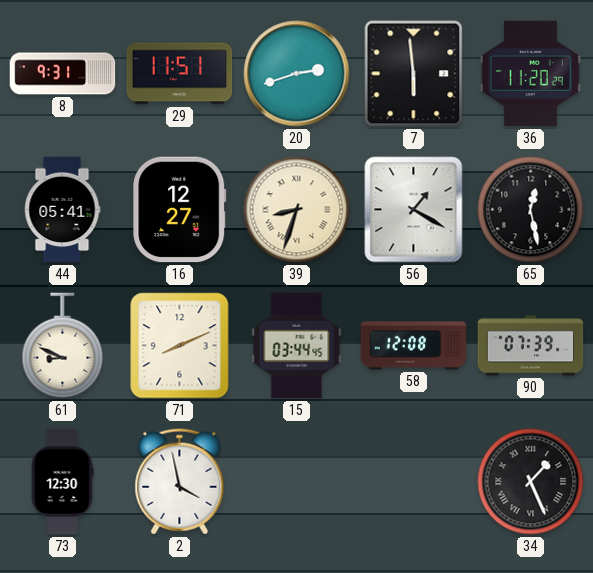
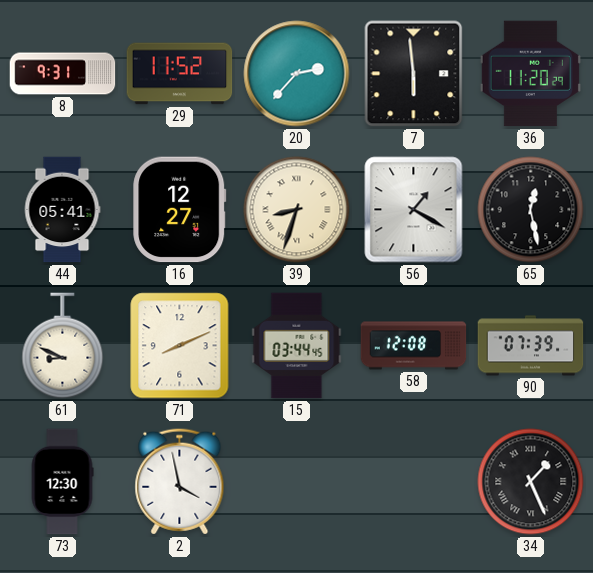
29: 11:51 -> 11:52
20: 2:42 -> 2:37
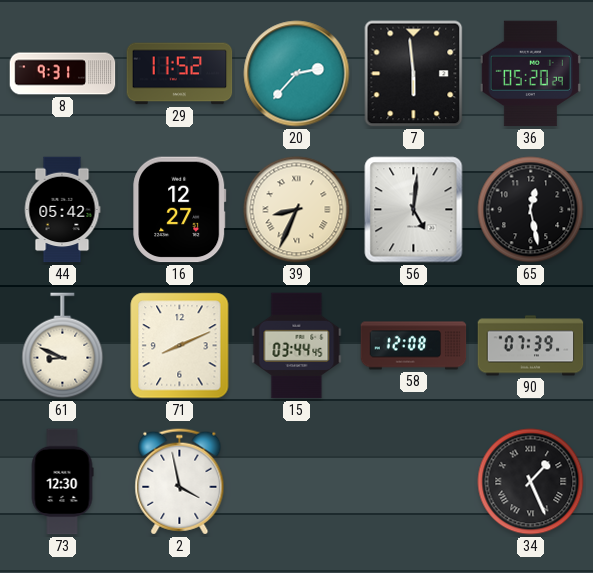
36: 11:20 -> 05:20
44: 05:41 -> 05:42
39: 8:33 -> 8:34
56: 1:20 -> 5:01
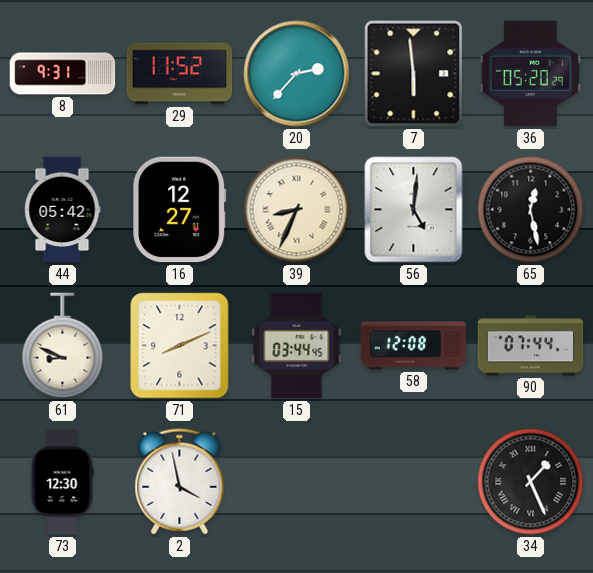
90: 07:39 -> 07:44
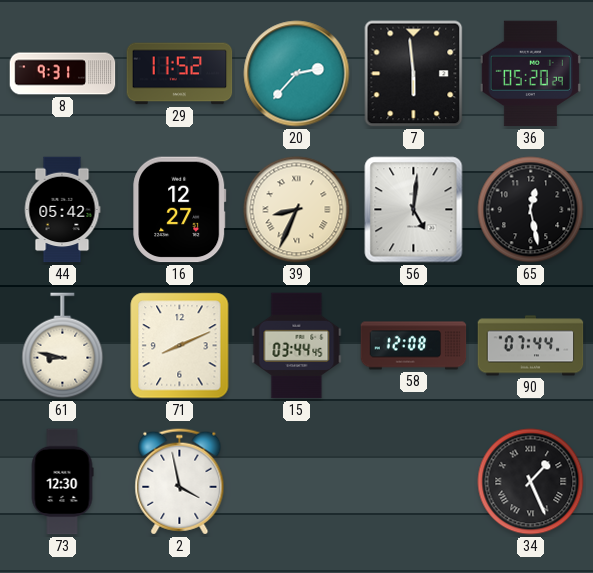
61: 8:49 -> 8:47
